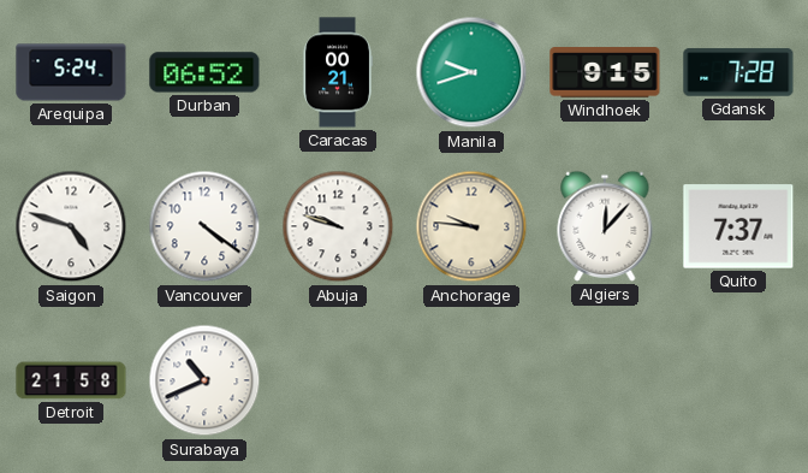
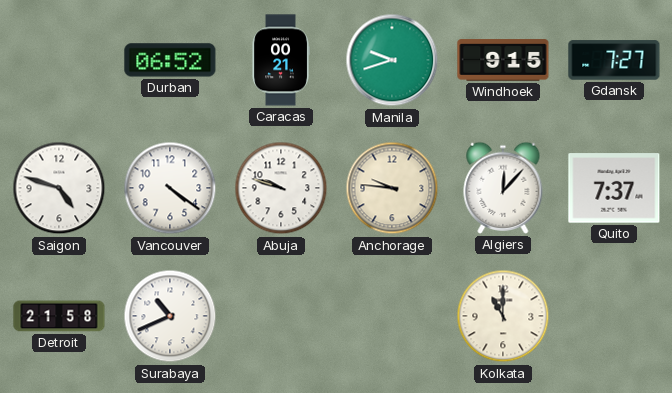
Arequipa: 5:24 -> none
Gdansk: 7:28 -> 7:27
Kolkata: none -> 11:00
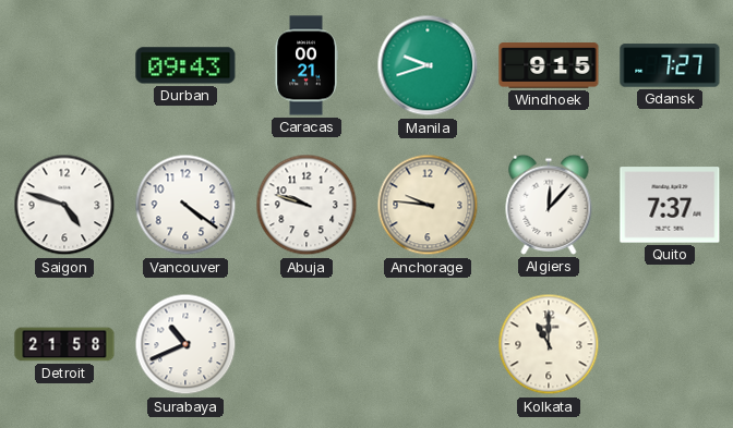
Durban: 06:52 -> 09:43
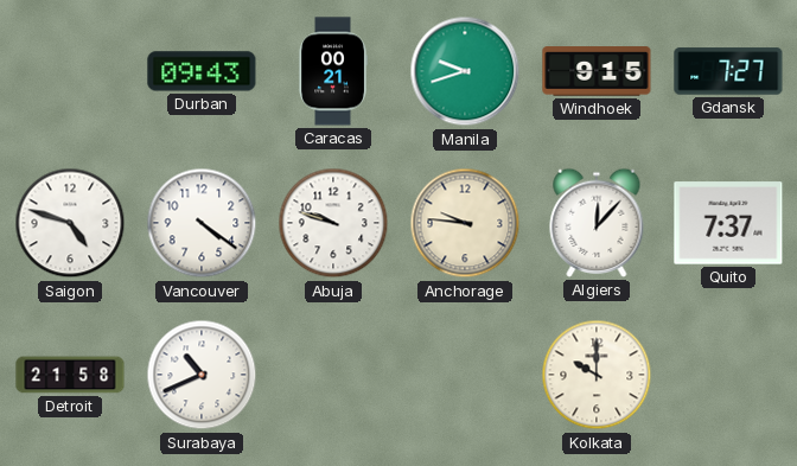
Kolkata: 11:00 -> 10:00
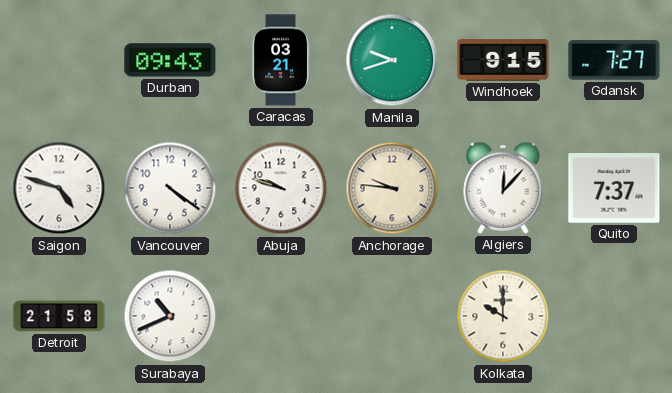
Caracas: 00:21 -> 03:21
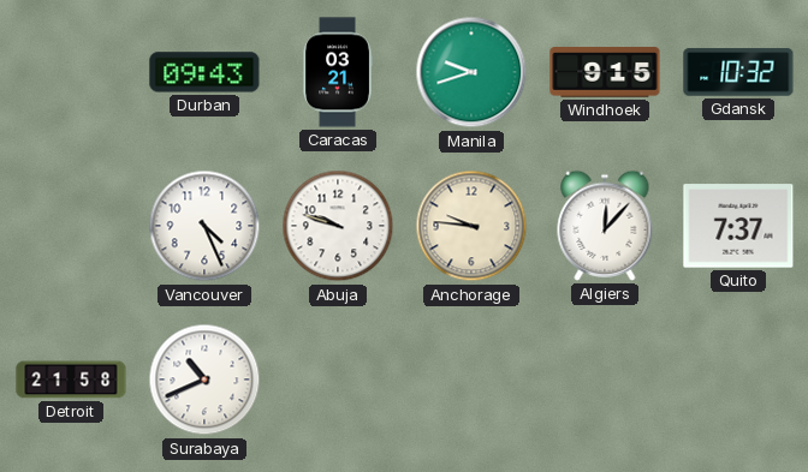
Gdansk: 7:27 -> 10:32
Saigon: 4:48 -> none
Vancouver: 4:21 -> 4:26
Kolkata: 10:00 -> none
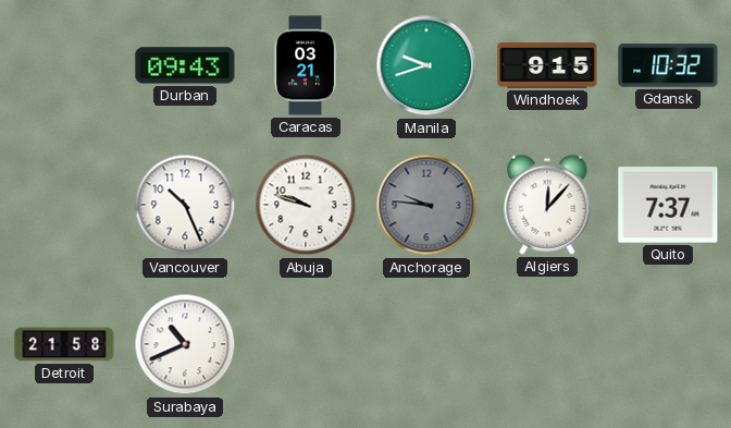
Vancouver: 4:26 -> 10:26
Anchorage dial: cream -> grey
